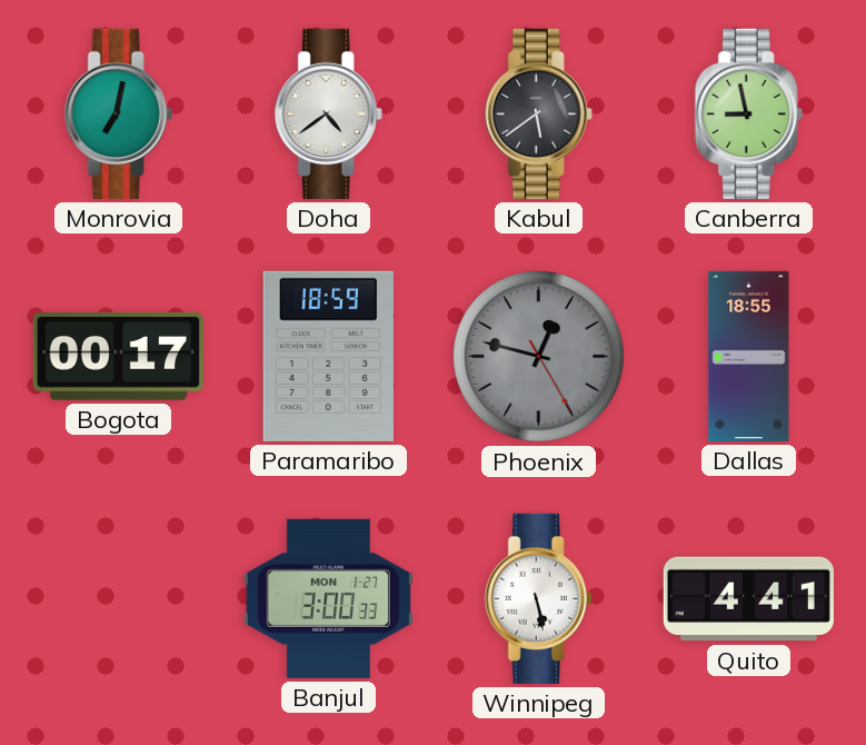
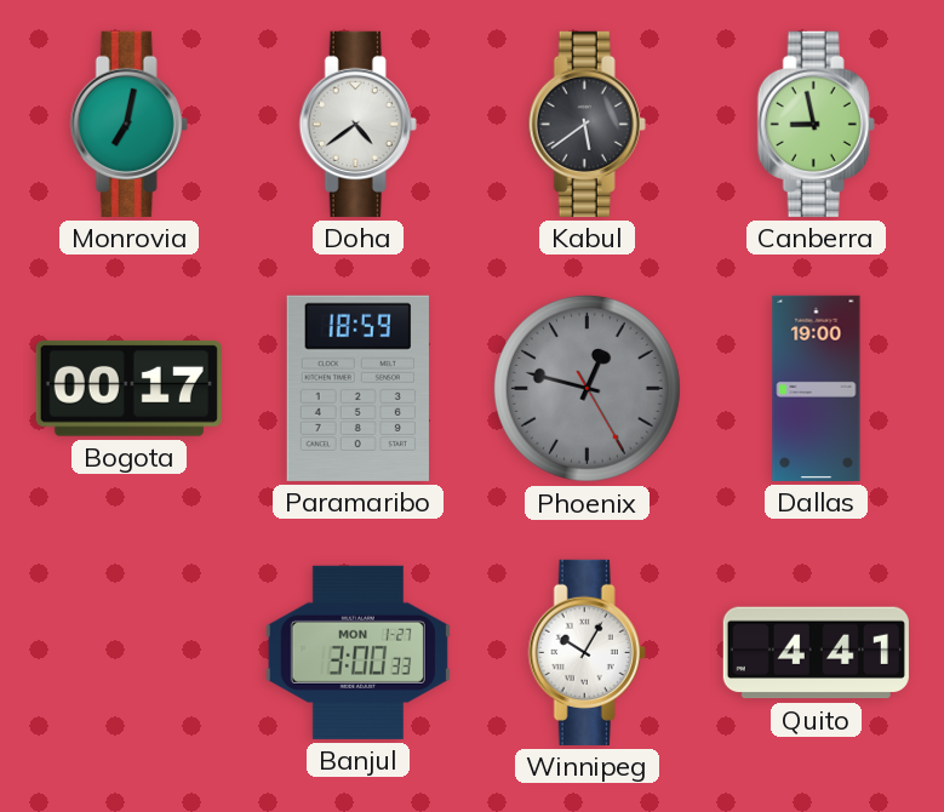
Dallas: 18:55 -> 19:00
Winnipeg: 5:28 -> 10:05
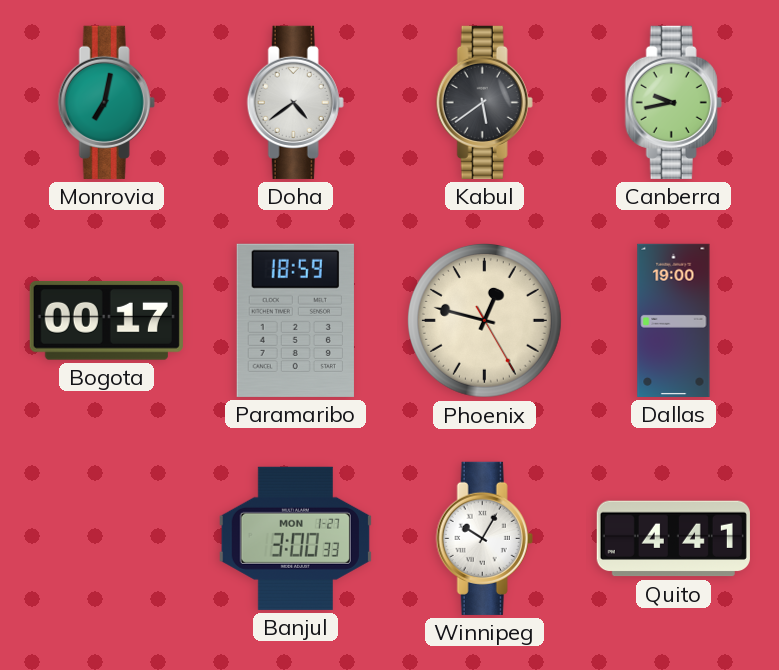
Canberra: 8:58 -> 9:43
Phoenix dial: grey -> cream
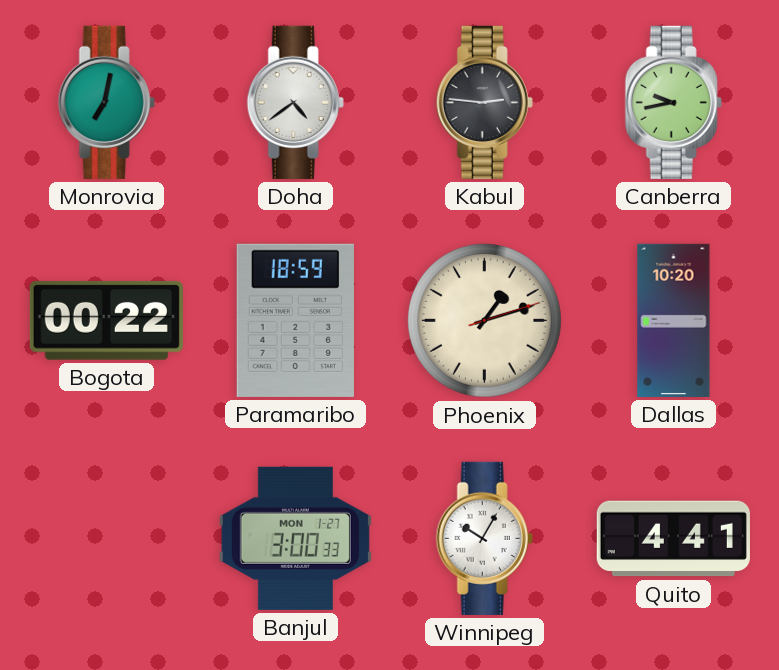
Kabul: 5:39 -> 2:46
Bogota: 00:17 -> 00:22
Phoenix: 12:47 -> 1:12
Dallas: 19:00 -> 10:20
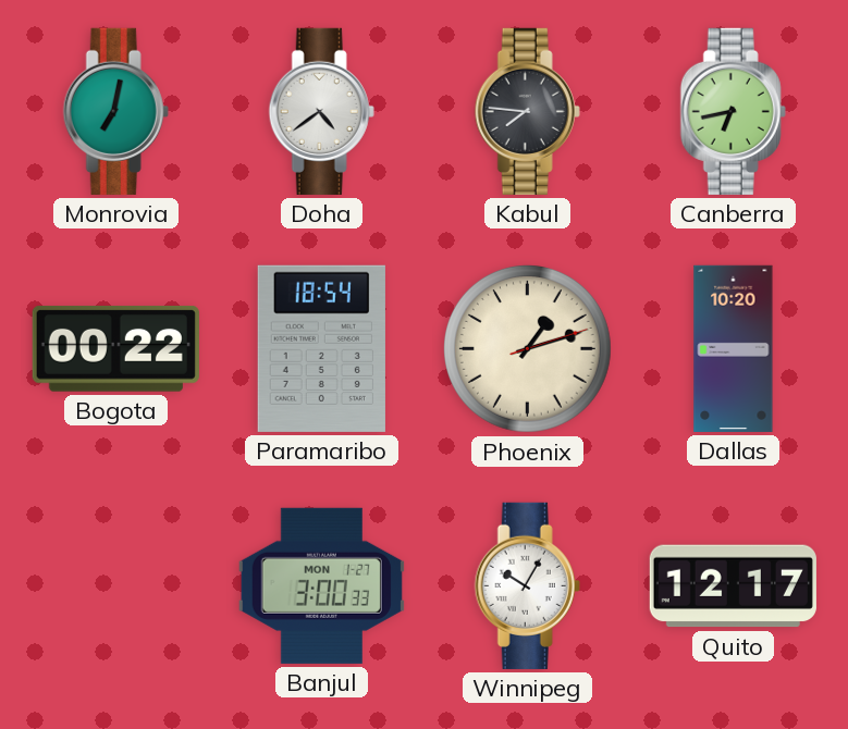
Kabul: 2:46 -> 7:46
Canberra: 9:43 -> 6:43
Paramaribo: 18:59 -> 18:54
Quito: 4:41 -> 12:17
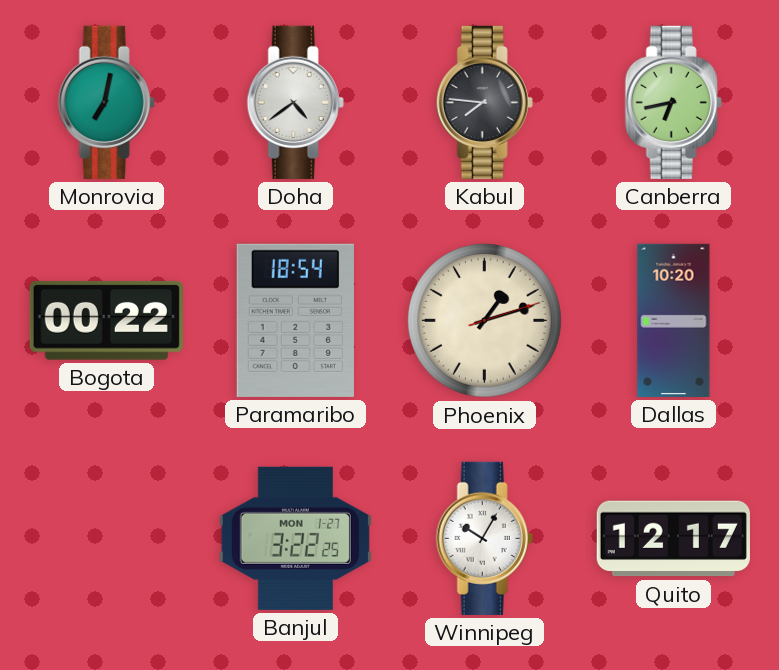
Banjul: 3:00 -> 3:22
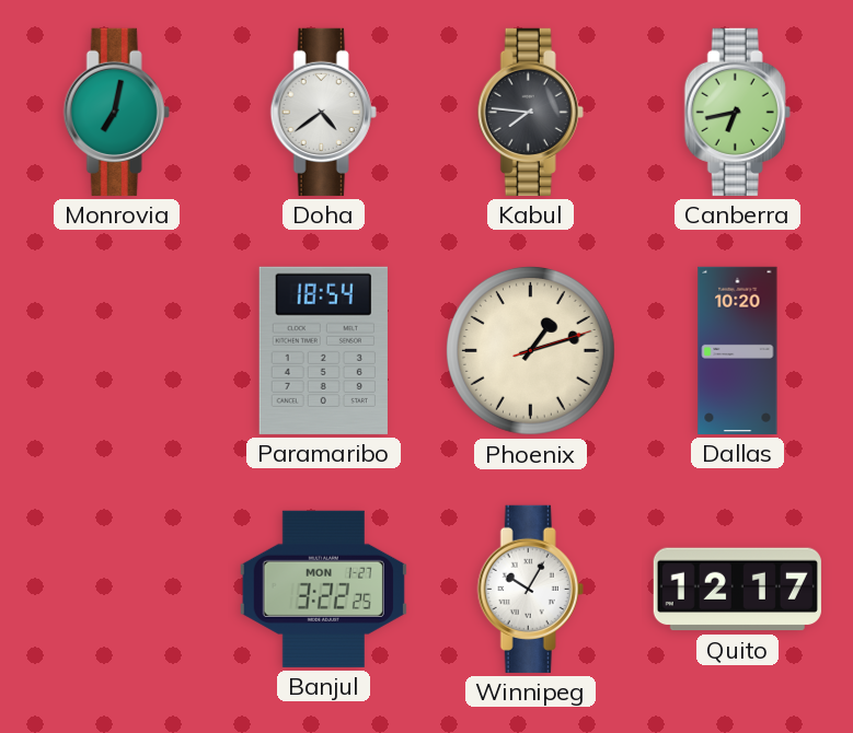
Bogota: 00:22 -> none
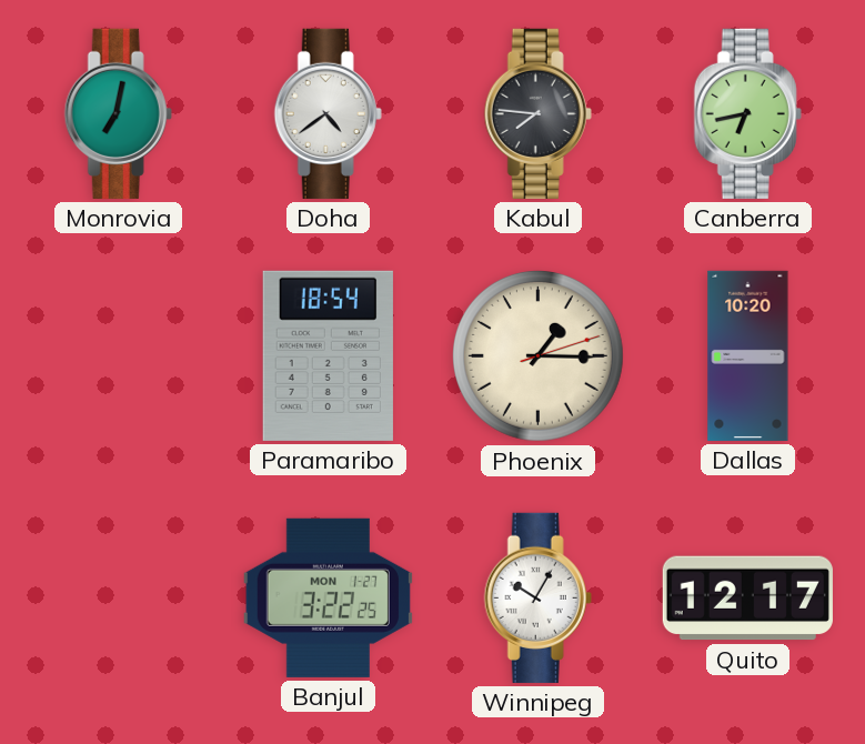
Phoenix: 1:12 -> 1:15
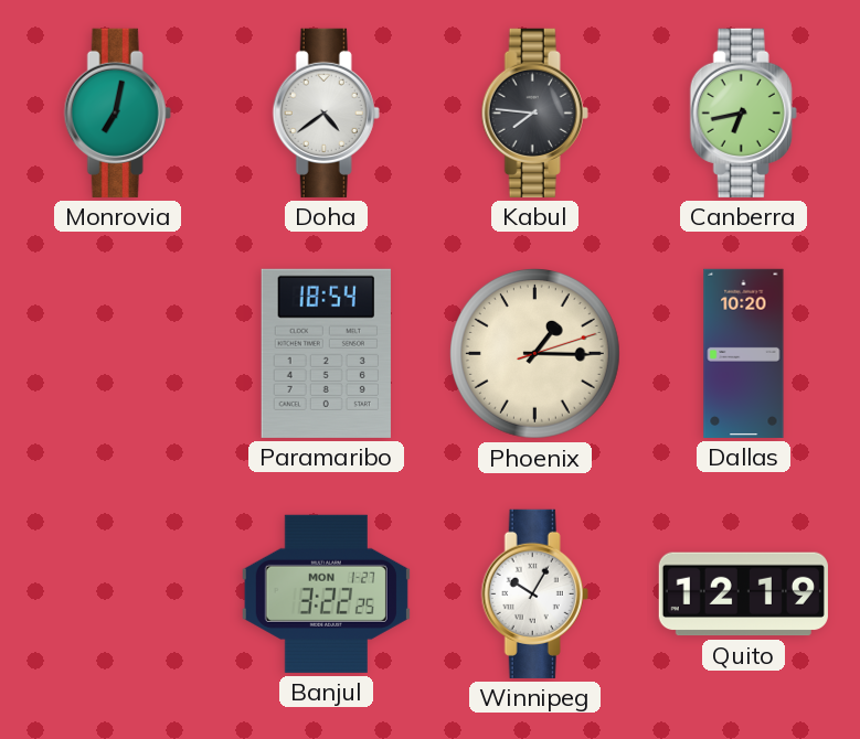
Quito: 12:17 -> 12:19
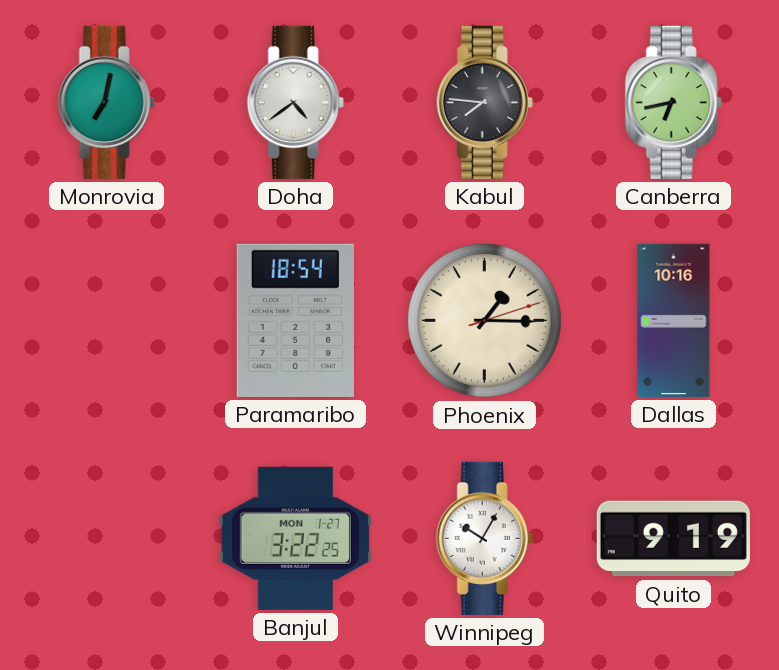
Dallas: 10:20 -> 10:16
Quito: 12:19 -> 9:19
